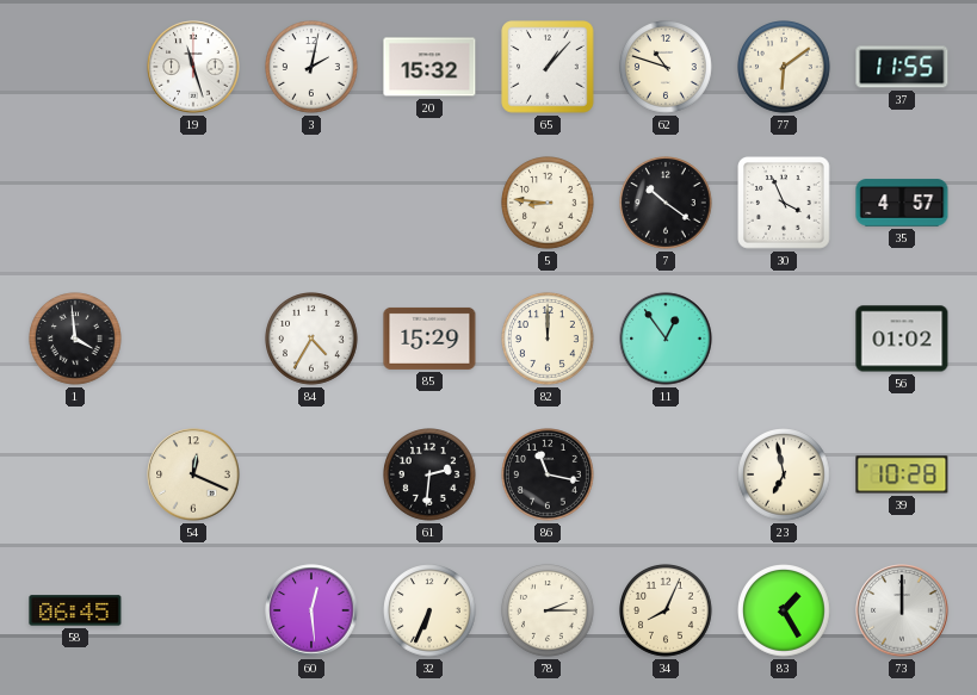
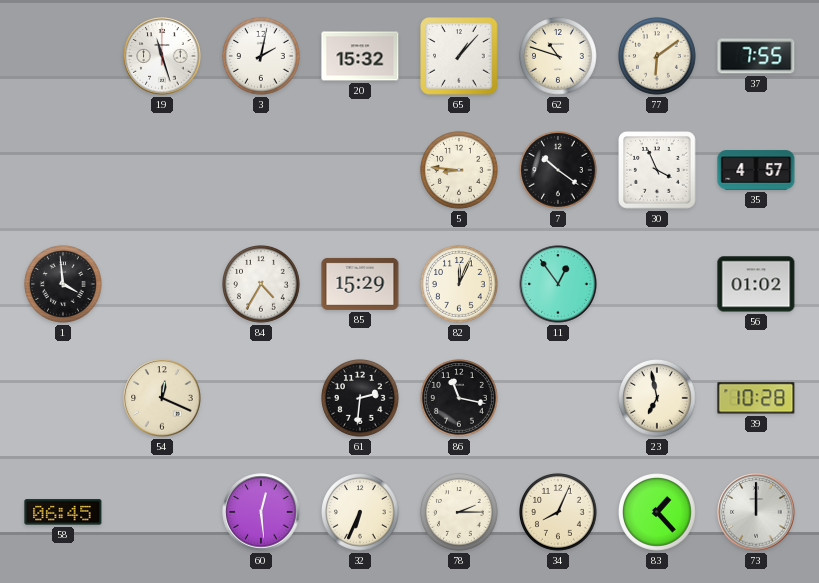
37: 11:55 -> 7:55
82: 12:00 -> 12:04
83: 1:25 -> 1:23
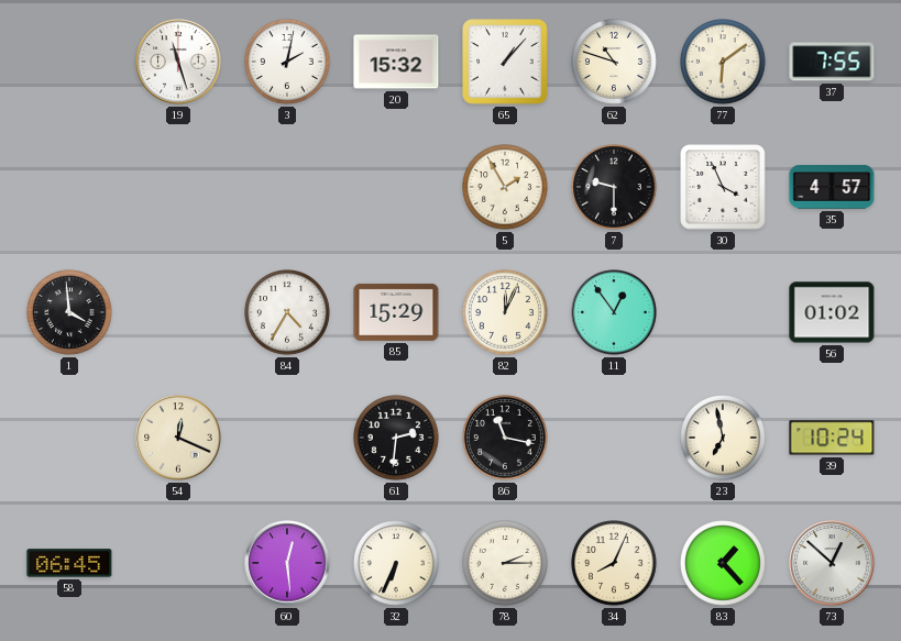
5: 8:46 -> 1:55
7: 10:21 -> 9:30
39: 10:28 -> 10:24
73: 12:00 -> 12:52
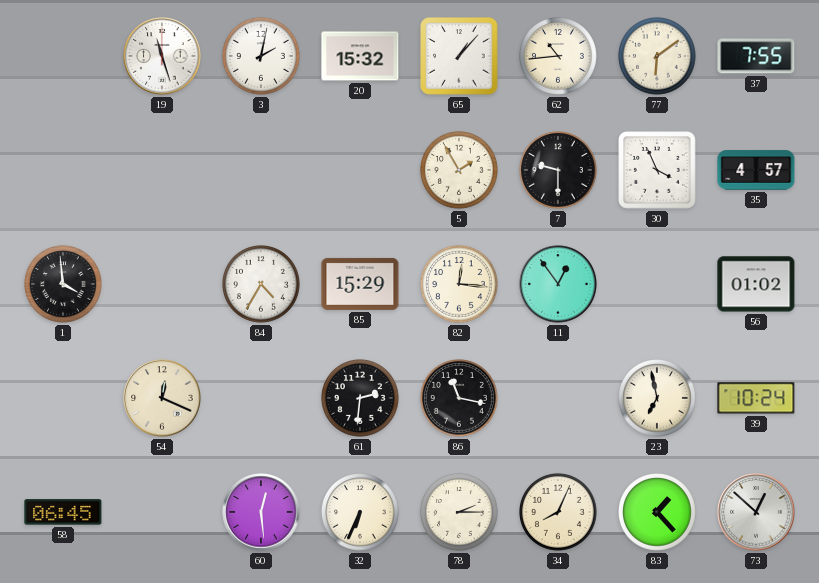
62: 10:48 -> 10:44
82: 12:04 -> 12:16
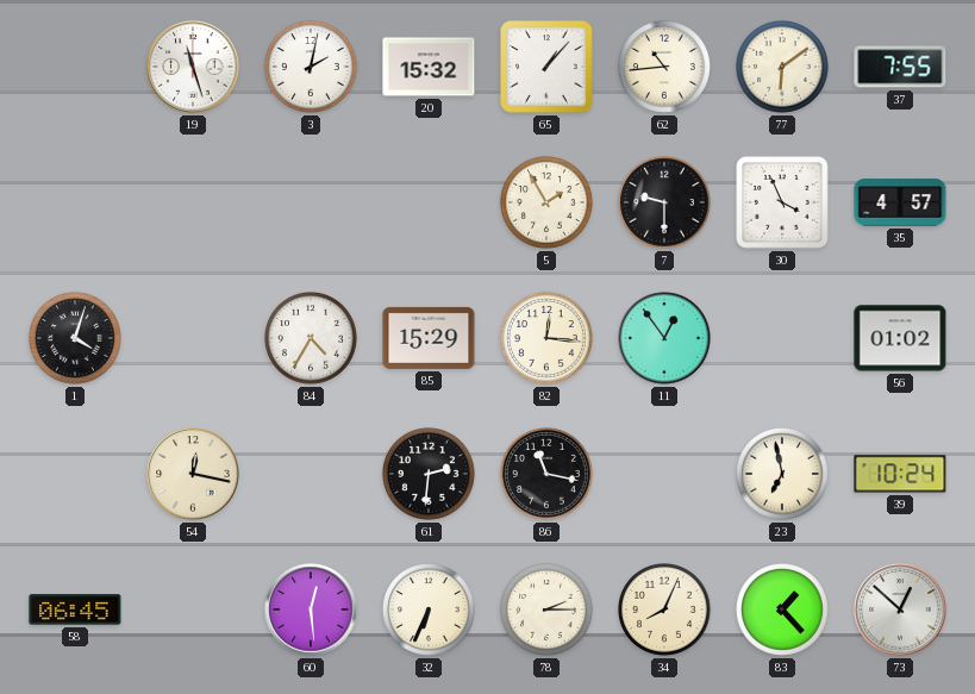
1: 3:59 -> 4:03
54: 12:19 -> 12:17
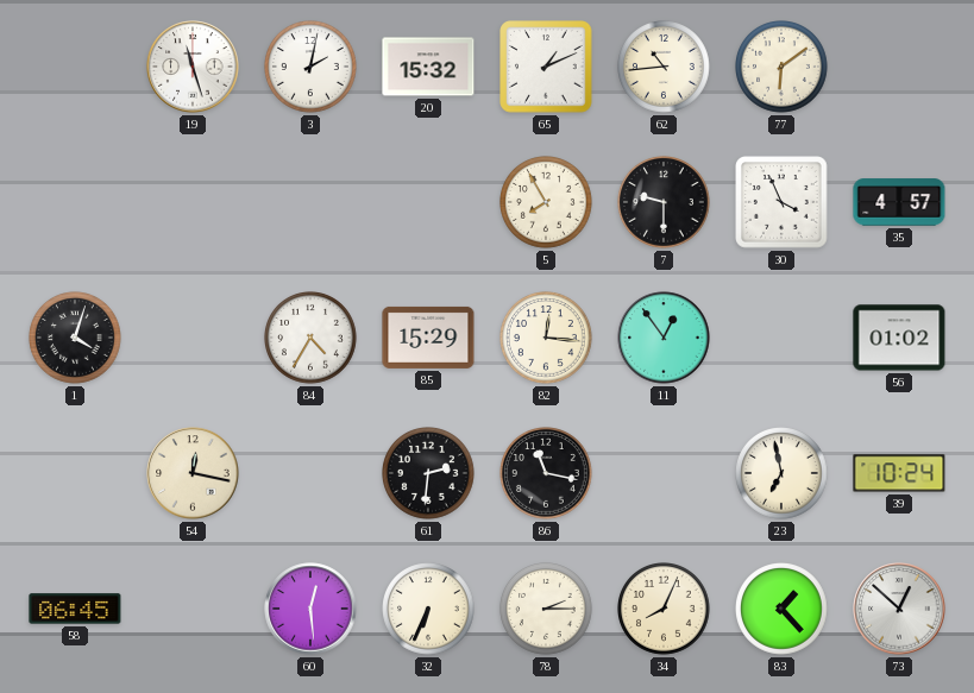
65: 1:07 -> 1:11
37: 7:55 -> none
5: 1:55 -> 7:55
